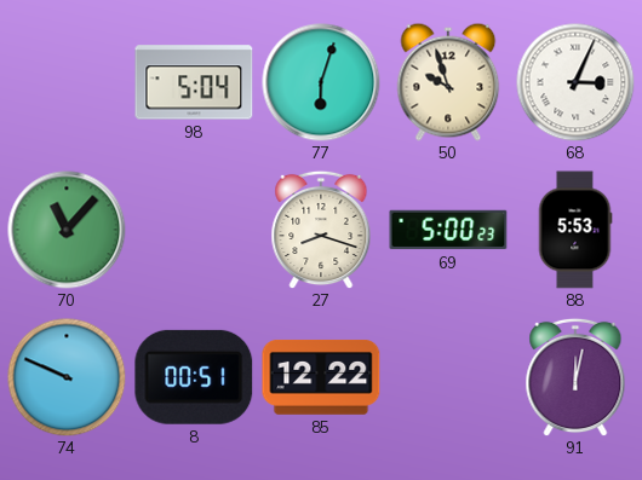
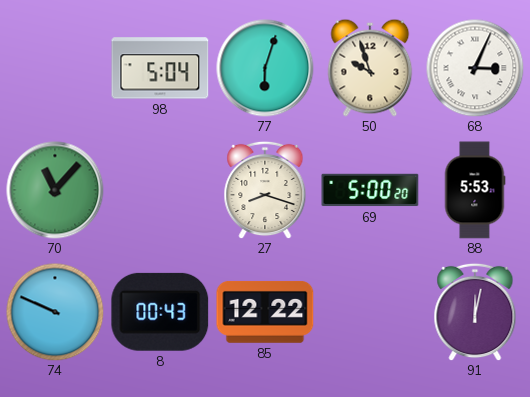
69: 5:00:23 -> 5:00:20
8: 00:51 -> 00:43
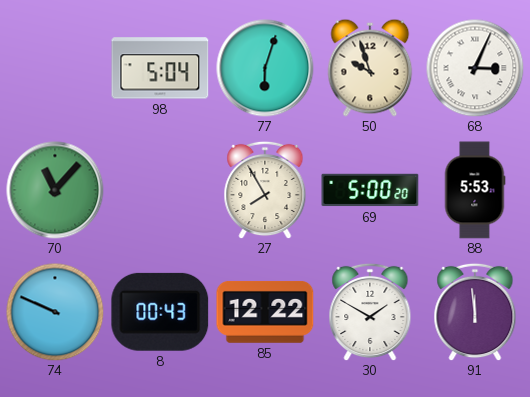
27: 8:18 -> 7:55
30: none -> 1:50
91: 12:02 -> 11:59
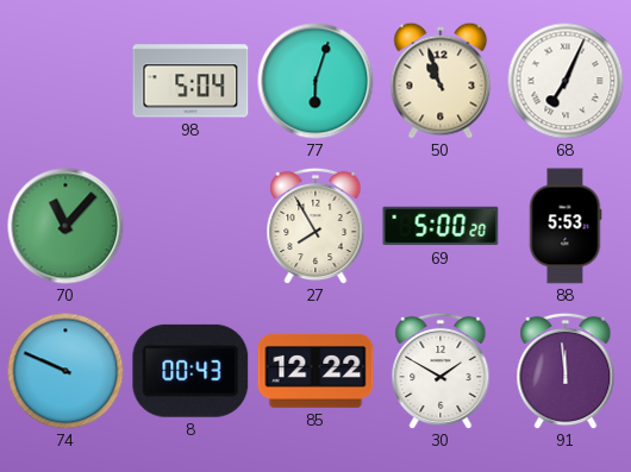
50: 9:57 -> 10:57
68: 3:04 -> 7:04
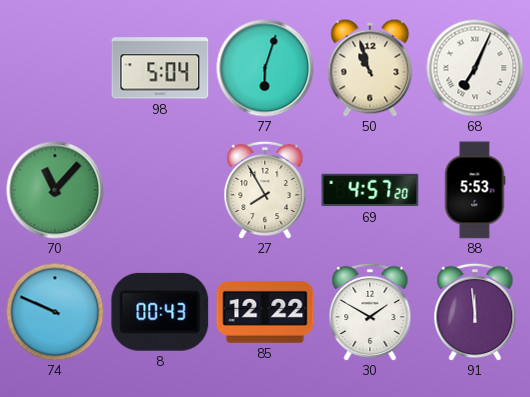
69: 5:00 -> 4:57
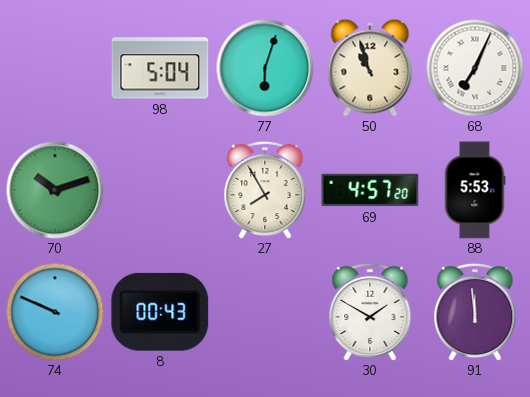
70: 11:07 -> 10:12
85: 12:22 -> none
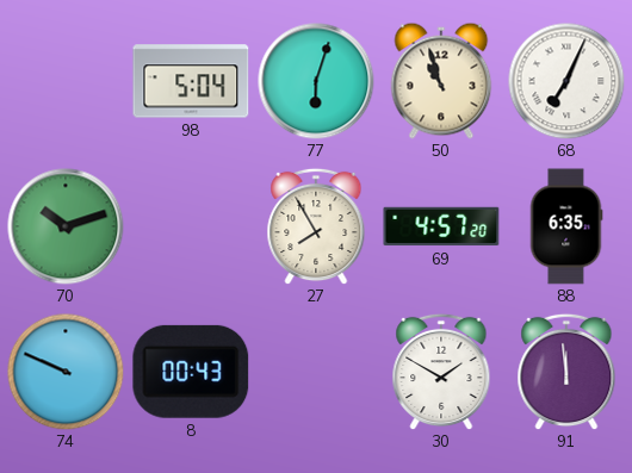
88: 5:53 -> 6:35
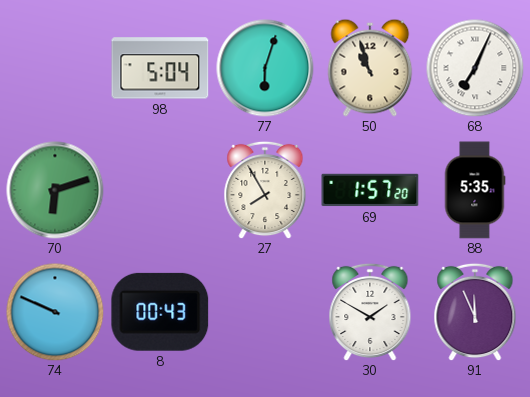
70: 10:12 -> 6:12
69: 4:57 -> 1:57
88: 6:35 -> 5:35
91: 11:59 -> 11:56
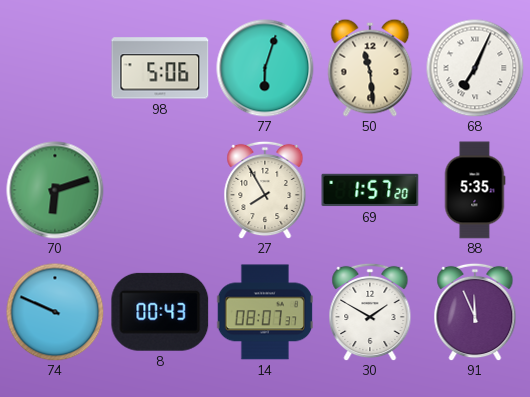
98: 5:04 -> 5:06
50: 10:57 -> 11:29
14: none -> 08:07
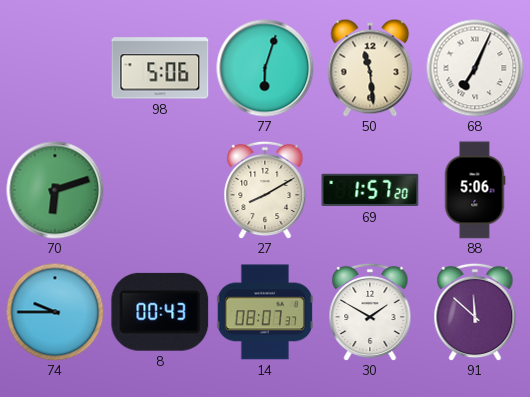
27: 7:55 -> 8:10
88: 5:35 -> 5:06
74: 9:49 -> 9:45
91: 11:56 -> 11:52
